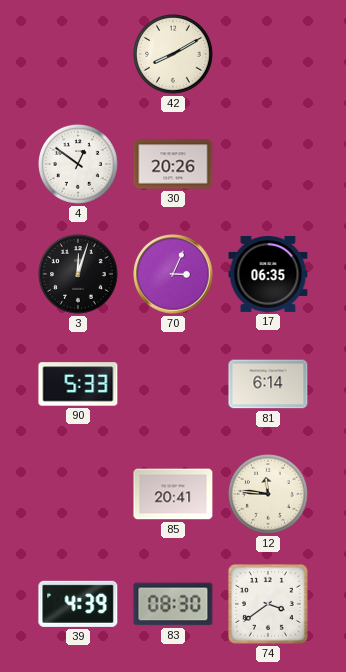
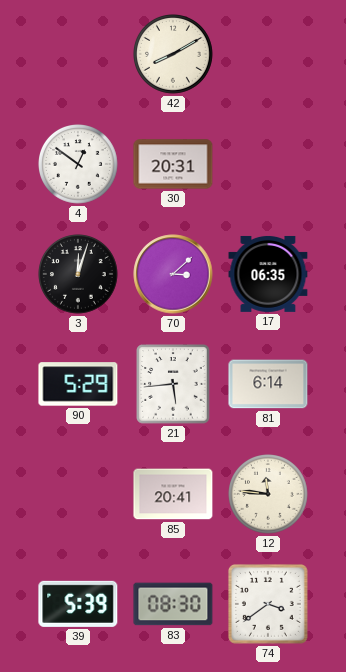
30: 20:26 -> 20:31
70: 3:04 -> 3:08
90: 5:33 -> 5:29
21: none -> 5:44
39: 4:39 -> 5:39
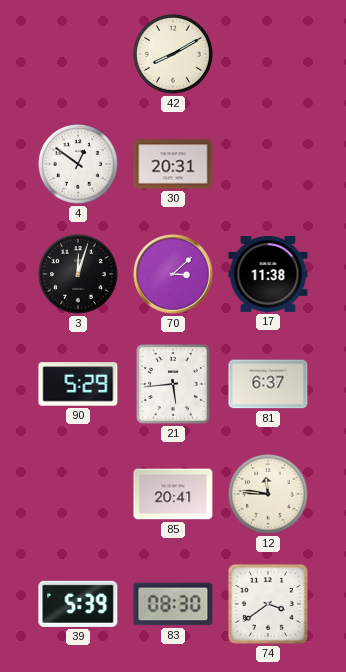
17: 06:35 -> 11:38
81: 6:14 -> 6:37
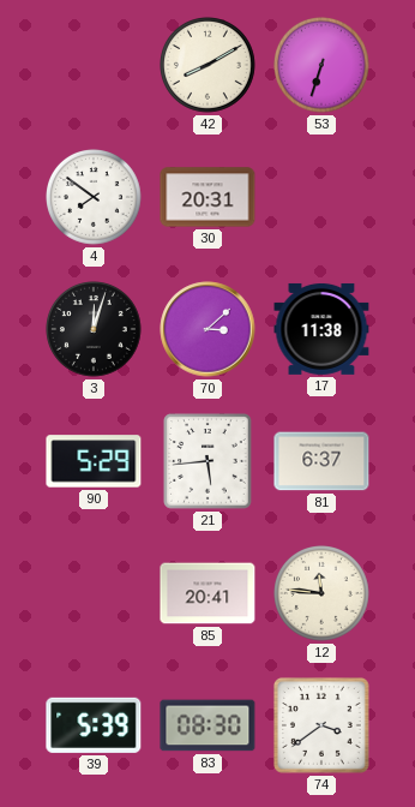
53: none -> 6:33
4: 12:51 -> 7:51
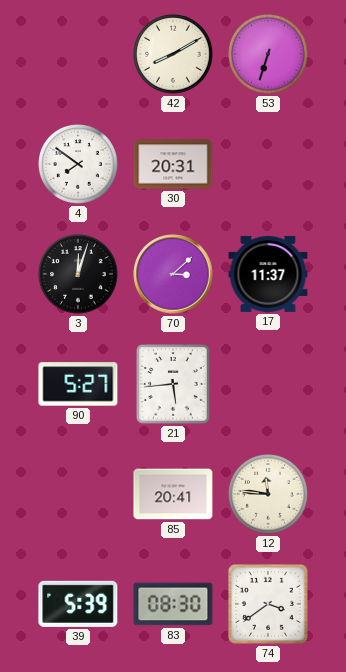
17: 11:38 -> 11:37
90: 5:29 -> 5:27
81: 6:37 -> none
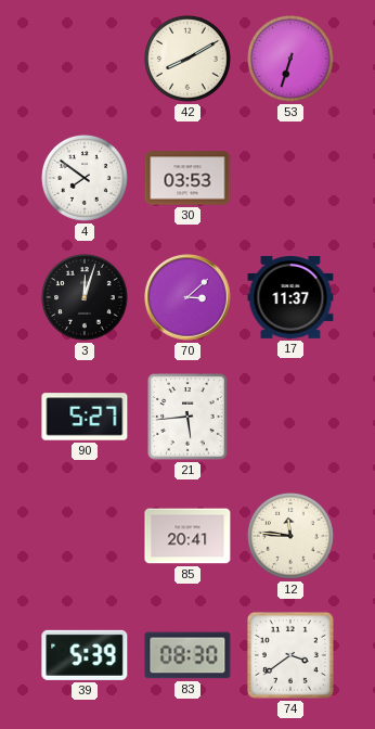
30: 20:31 -> 03:53
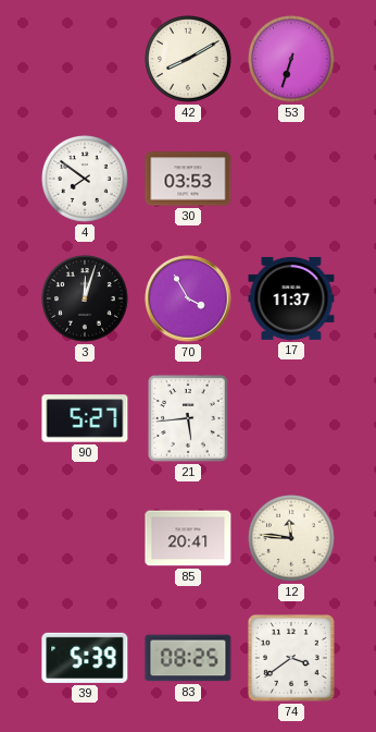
70: 3:08 -> 3:55
83: 08:30 -> 08:25
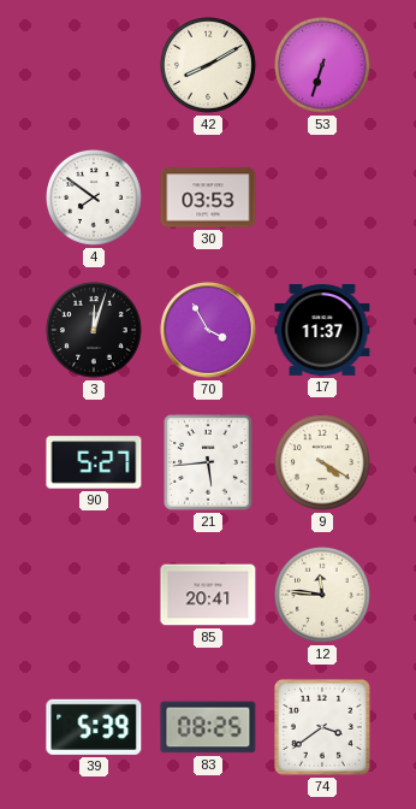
9: none -> 4:20
